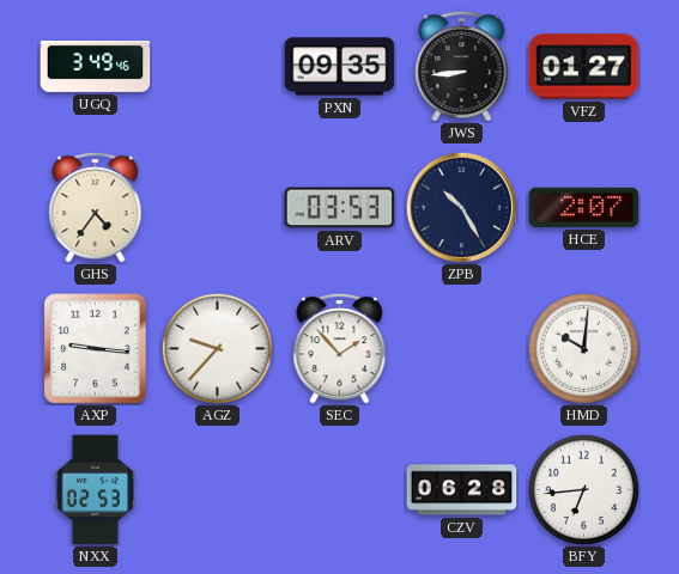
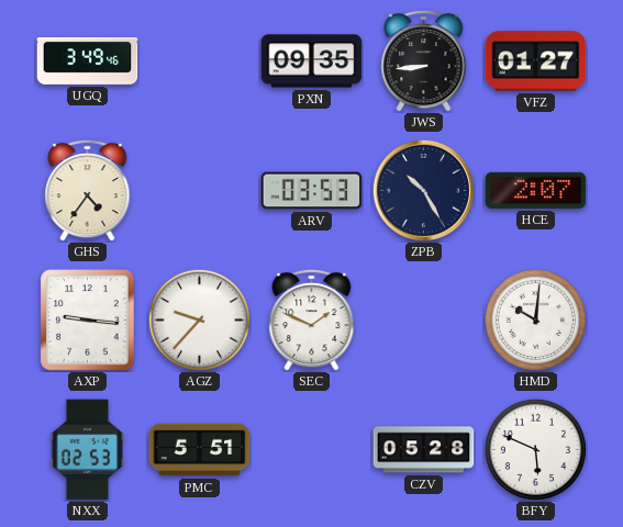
SEC: 1:53 -> 1:49
PMC: none -> 5:51
CZV: 06:28 -> 05:28
BFY: 6:44 -> 5:49
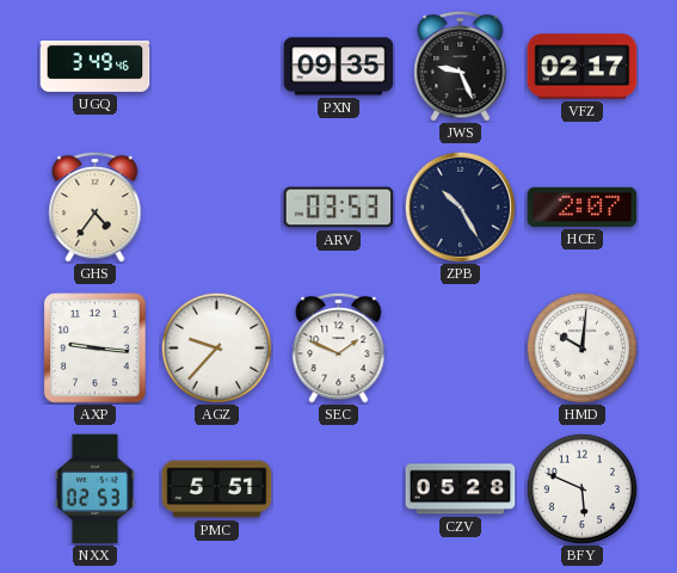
JWS: 8:44 -> 9:26
VFZ: 01:27 -> 02:17
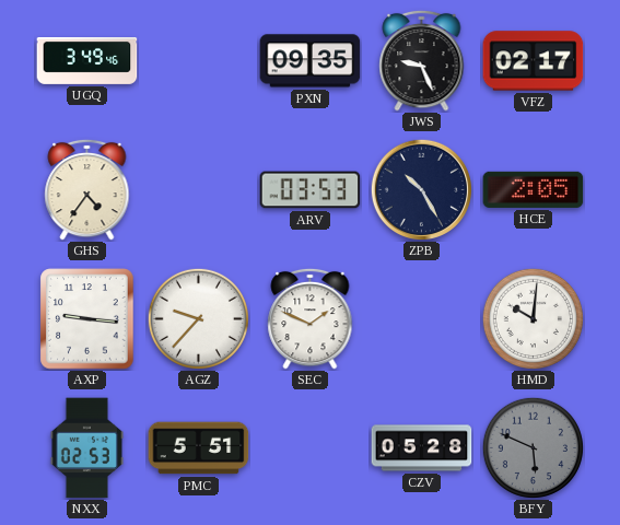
HCE: 2:07 -> 2:05
BFY dial: white -> grey
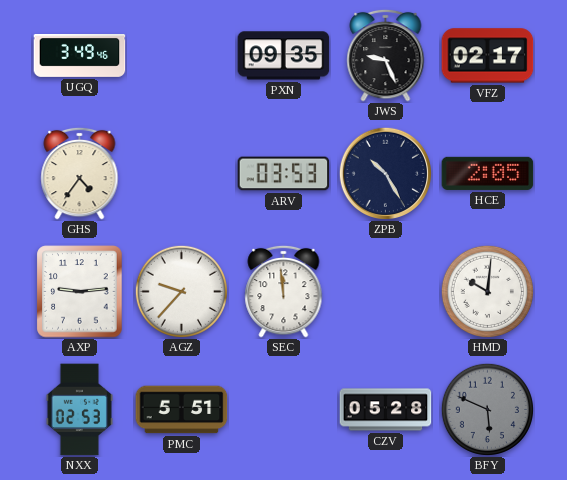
AXP: 9:16 -> 9:14
SEC: 1:49 -> 11:59
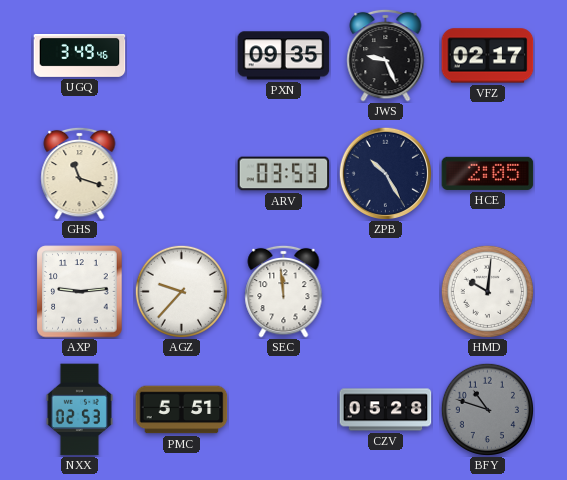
GHS: 4:36 -> 11:18
BFY: 5:49 -> 10:48
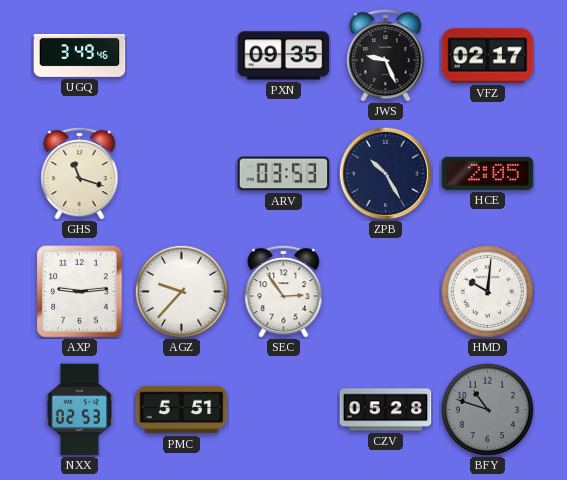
SEC: 11:59 -> 2:54
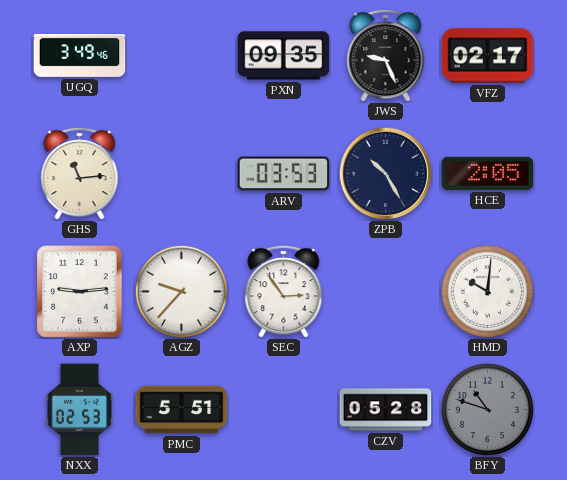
GHS: 11:18 -> 11:14
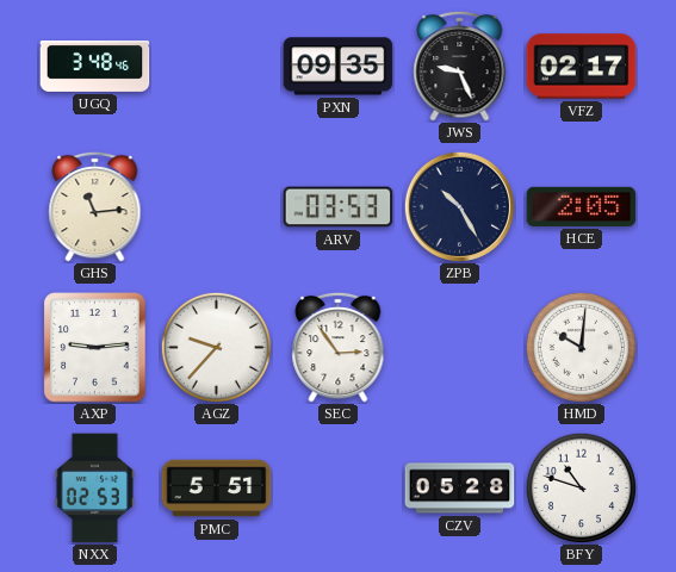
UGQ: 3:49 -> 3:48
BFY dial: grey -> white
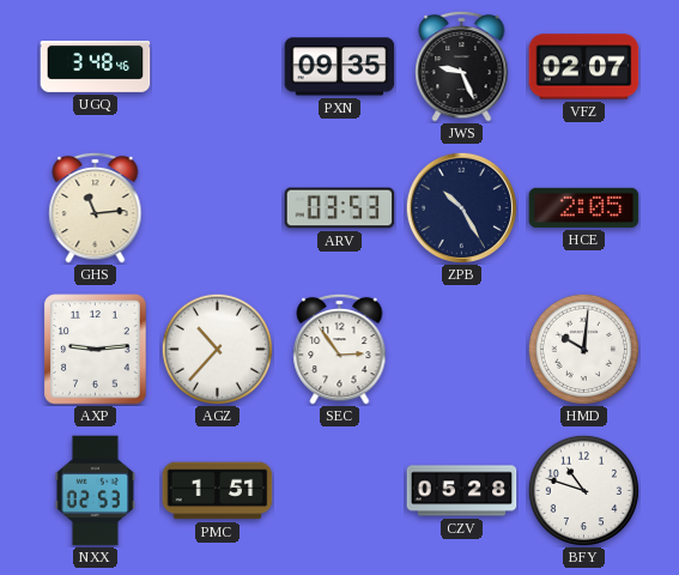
VFZ: 02:17 -> 02:07
AGZ: 9:37 -> 10:37
PMC: 5:51 -> 1:51
